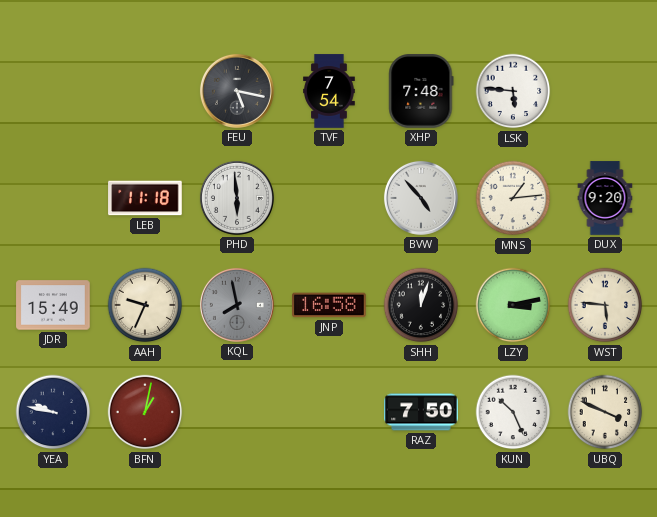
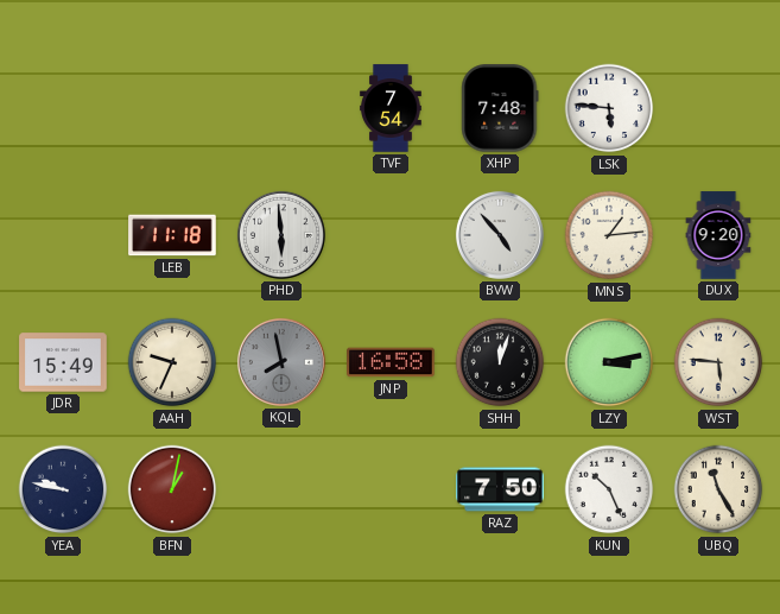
FEU: 5:17 -> none
UBQ: 3:49 -> 11:25
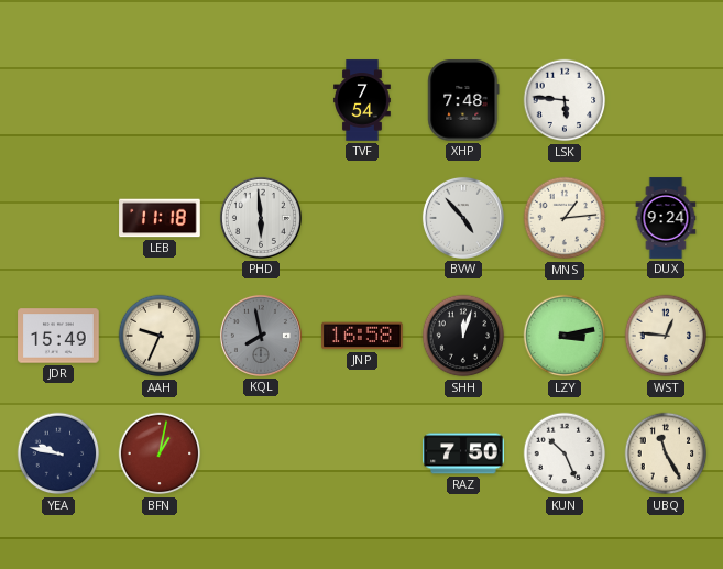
DUX: 9:20 -> 9:24
WST: 5:46 -> 12:46
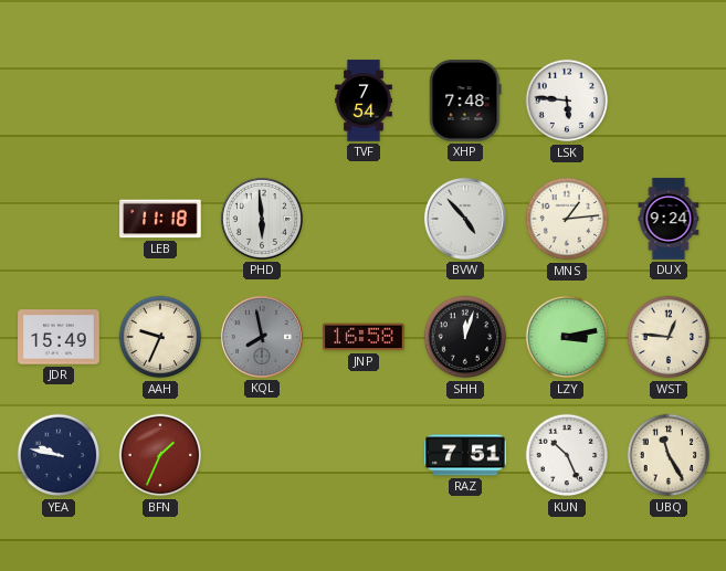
BFN: 1:02 -> 1:34
RAZ: 7:50 -> 7:51
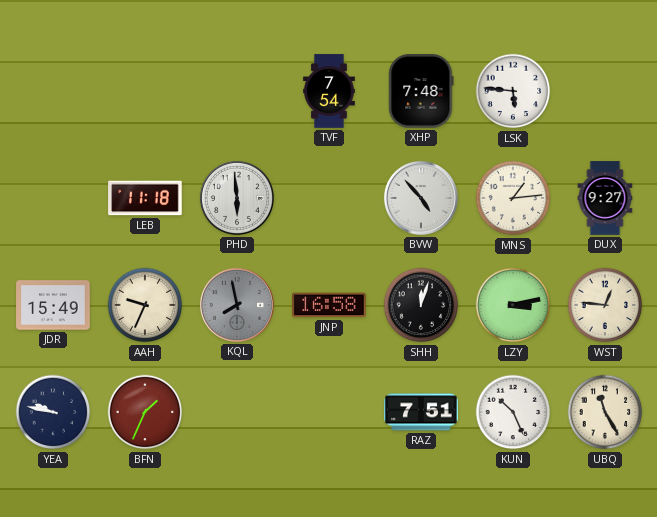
DUX: 9:24 -> 9:27
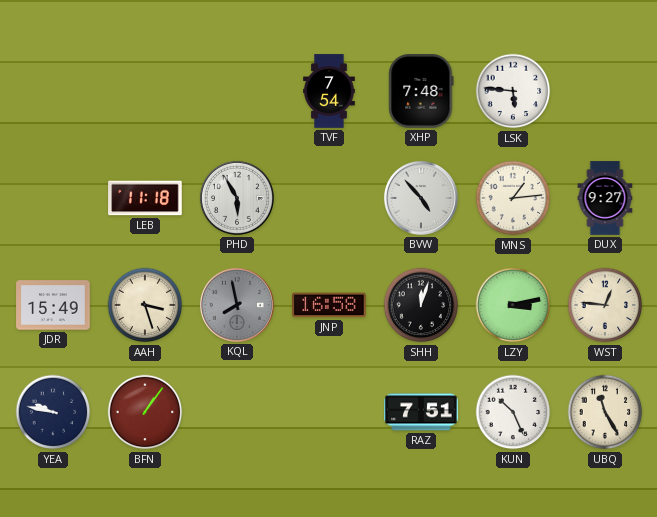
PHD: 5:59 -> 5:55
AAH: 9:34 -> 3:27
BFN: 1:34 -> 1:06
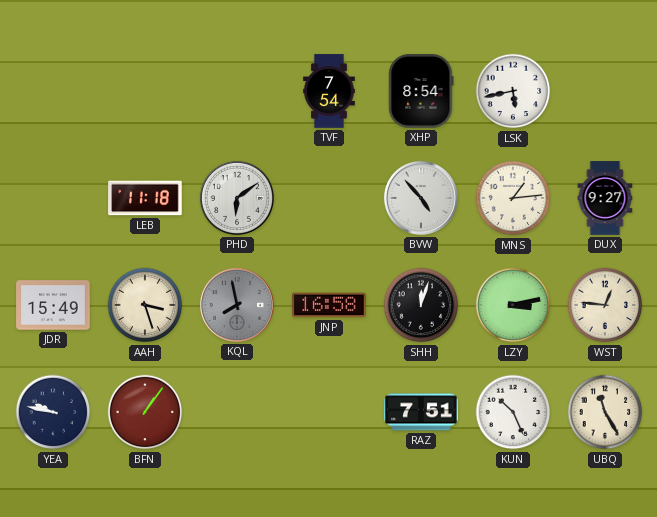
XHP: 7:48 -> 8:54
LSK: 5:46 -> 5:43
PHD: 5:55 -> 6:09
